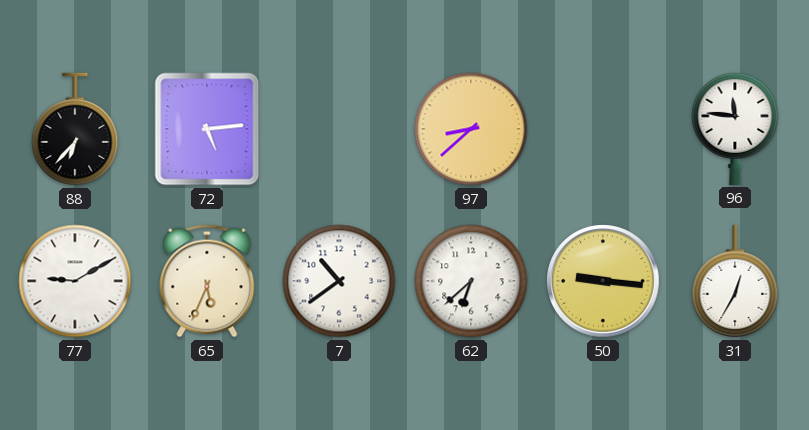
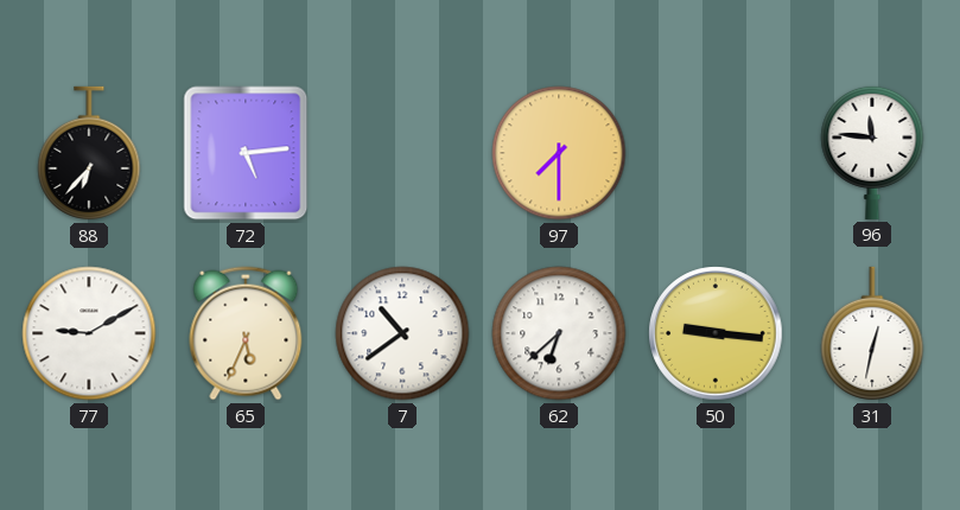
97: 8:38 -> 7:30
31: 12:35 -> 12:32
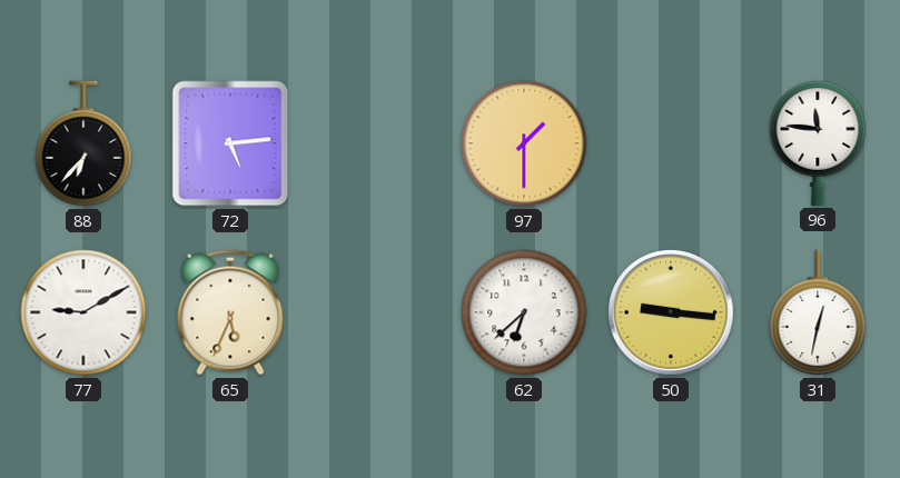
97: 7:30 -> 1:30
7: 10:39 -> none
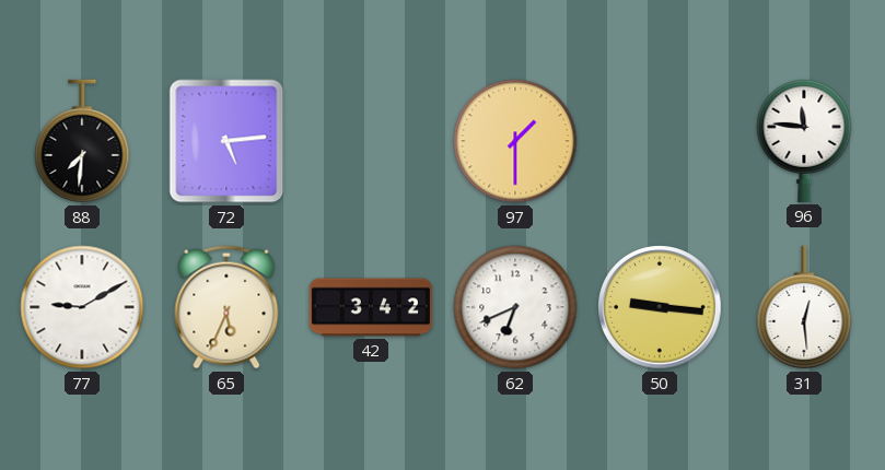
88: 6:37 -> 7:31
42: none -> 3:42
62: 6:38 -> 6:41
31: 12:32 -> 12:29
